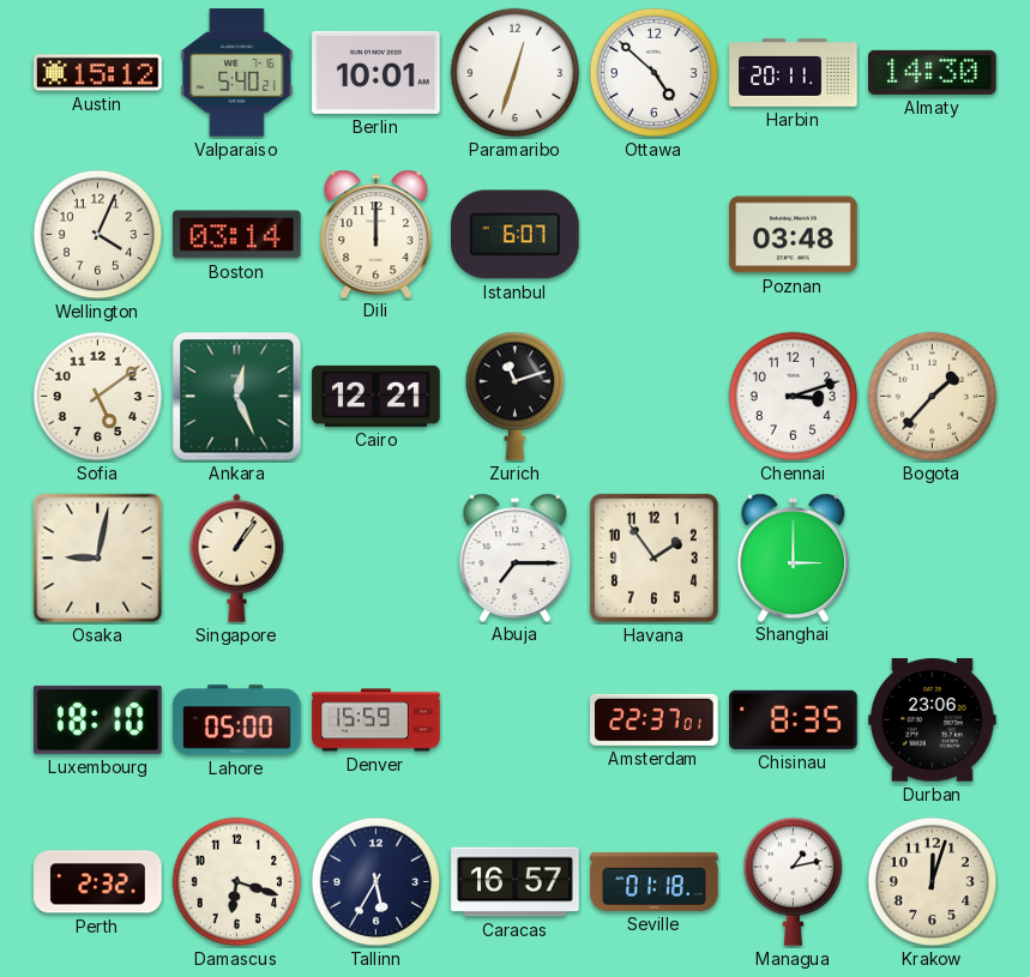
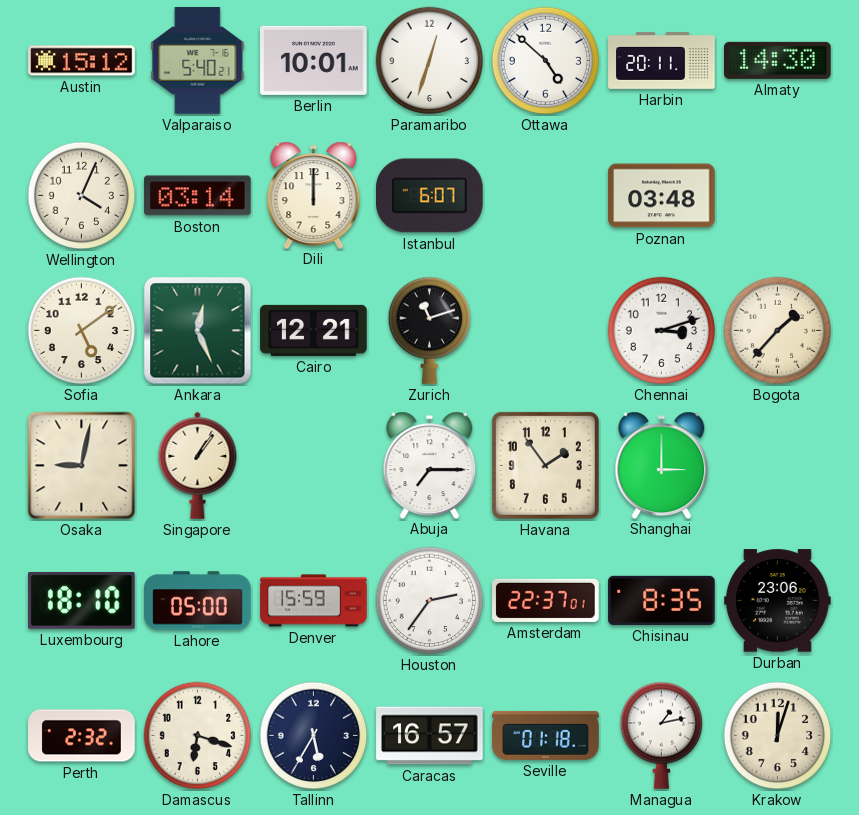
Houston: none -> 2:36
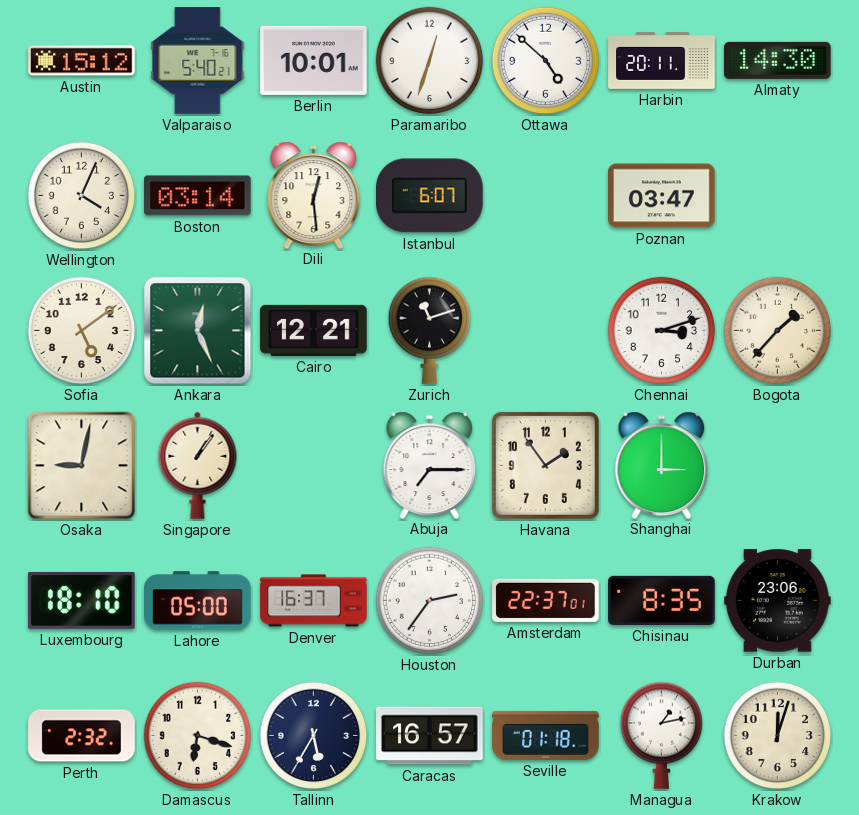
Dili: 12:00 -> 12:29
Poznan: 03:48 -> 03:47
Denver: 15:59 -> 16:37
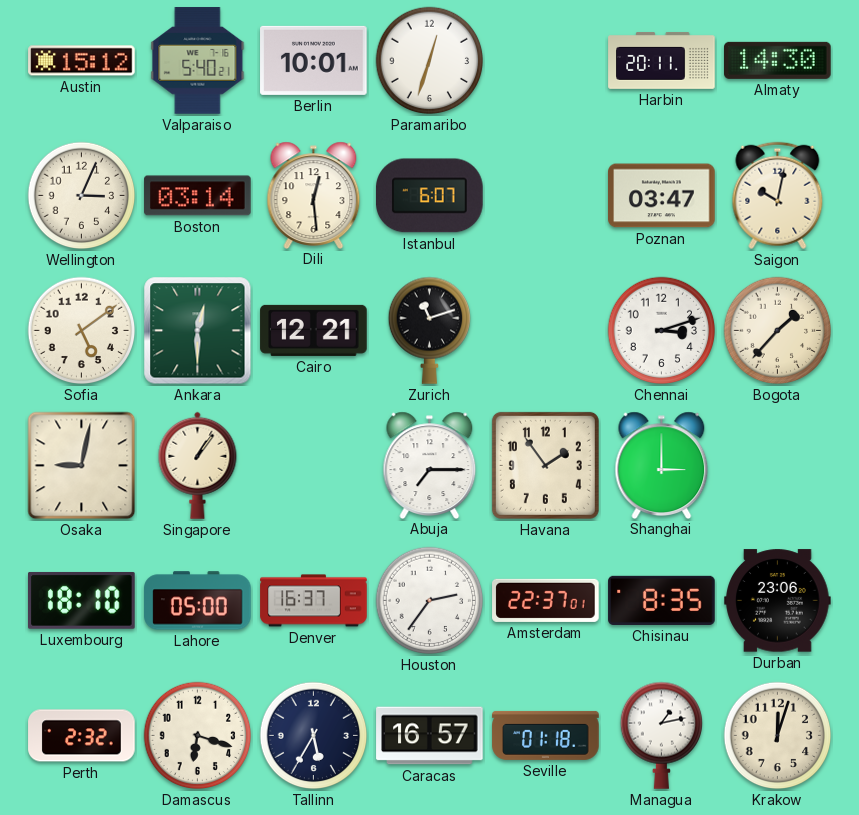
Ottawa: 4:52 -> none
Wellington: 4:04 -> 3:04
Saigon: none -> 10:02
Ankara: 12:26 -> 12:30
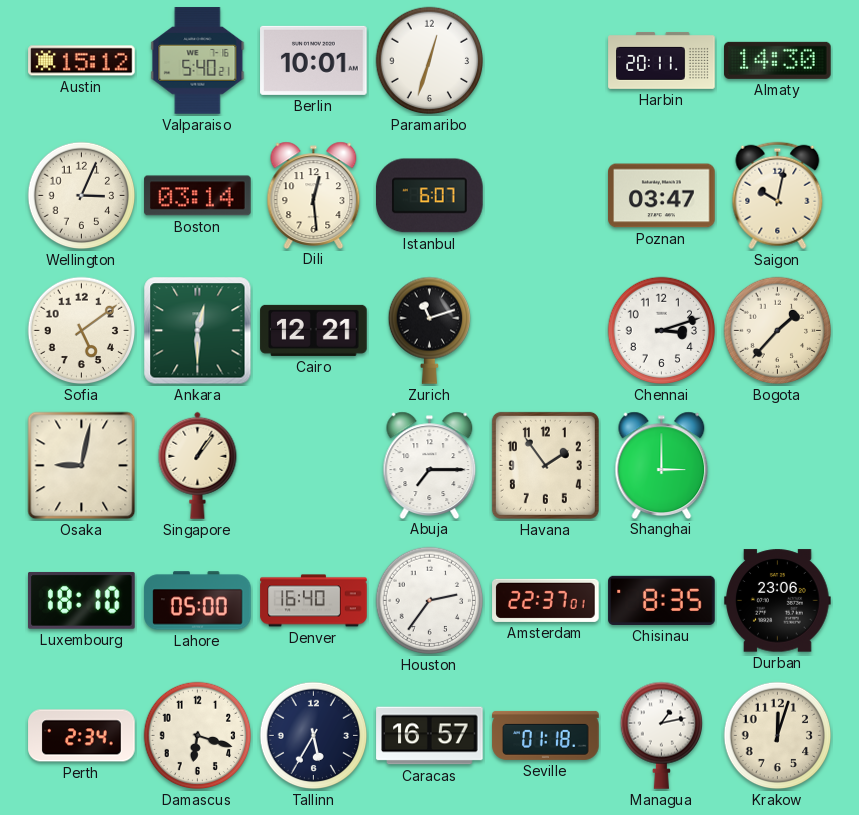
Denver: 16:37 -> 16:40
Perth: 2:32 -> 2:34
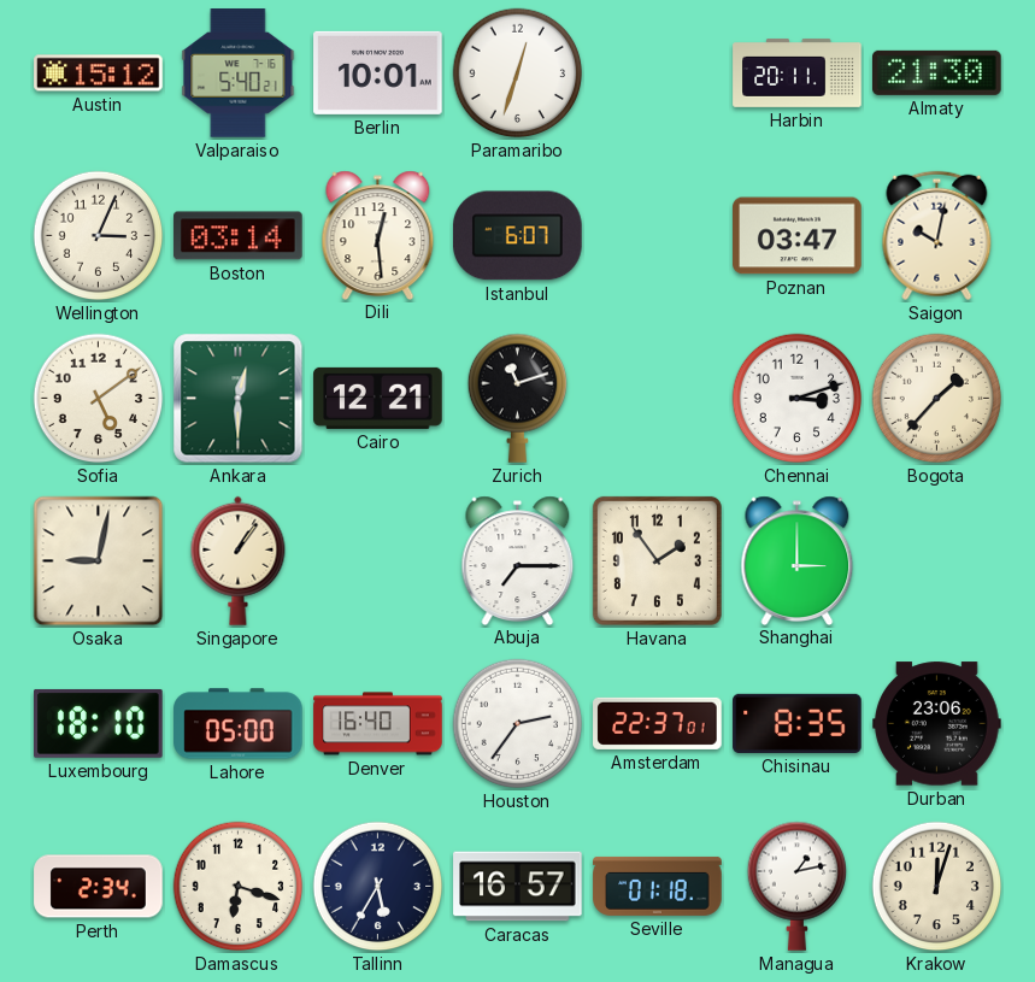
Almaty: 14:30 -> 21:30
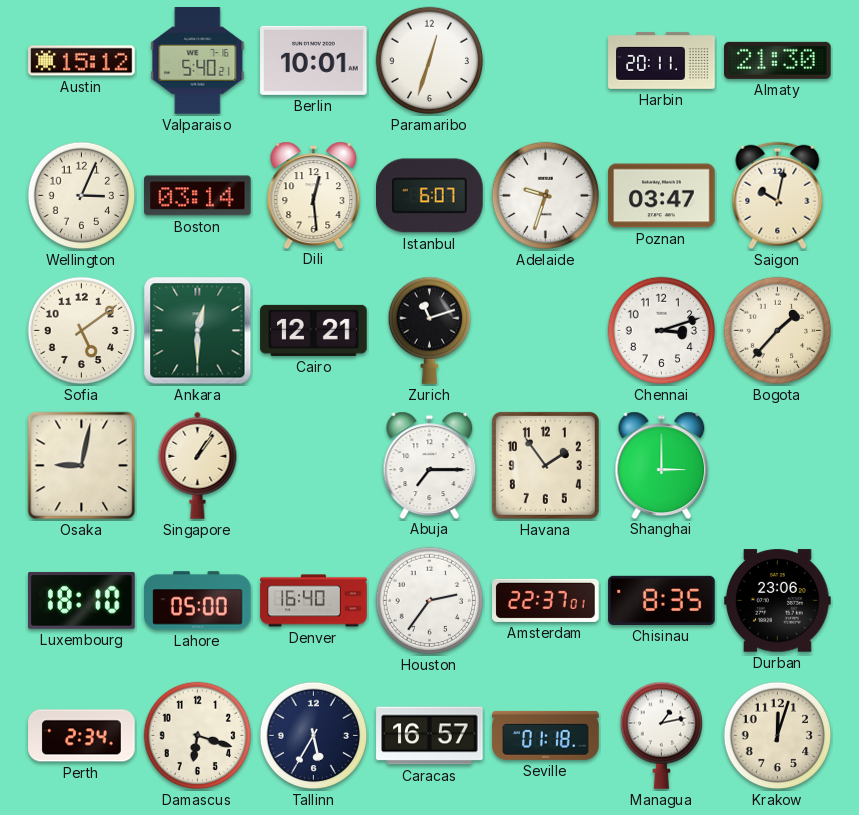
Adelaide: none -> 9:33
